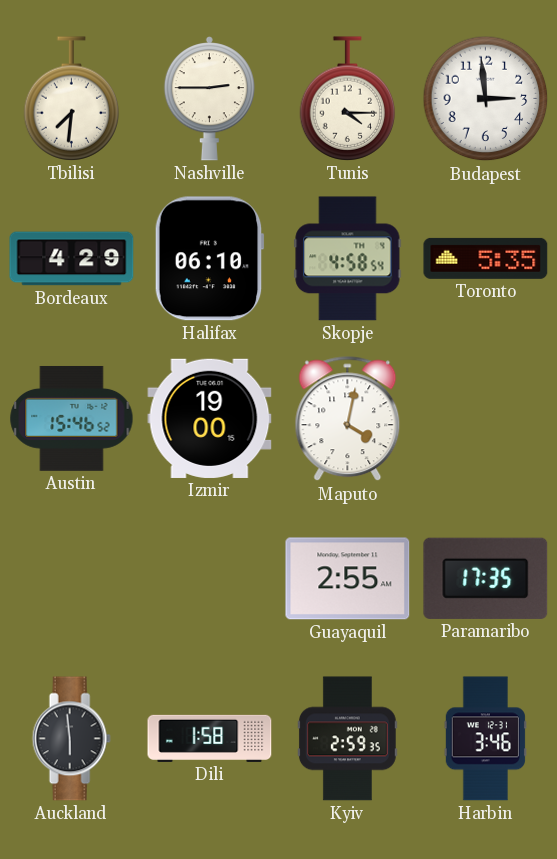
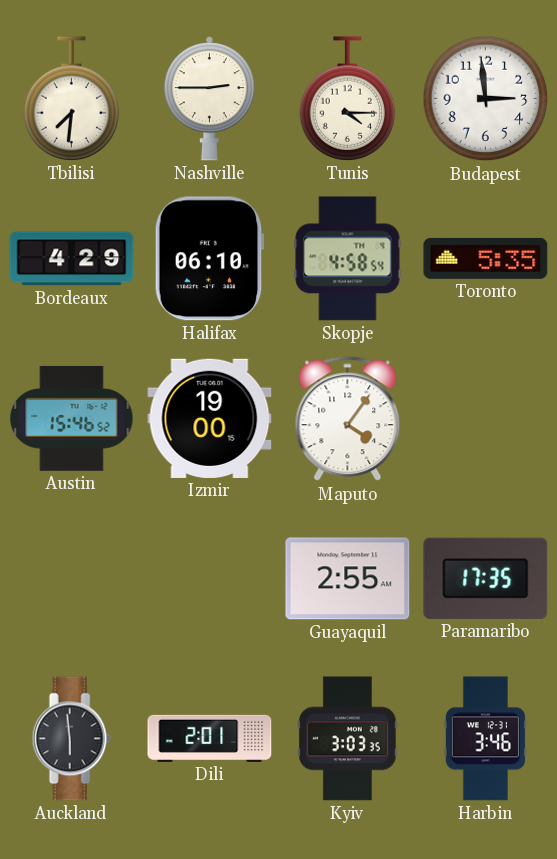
Maputo: 4:02 -> 4:06
Dili: 1:58 -> 2:01
Kyiv: 2:59 -> 3:03
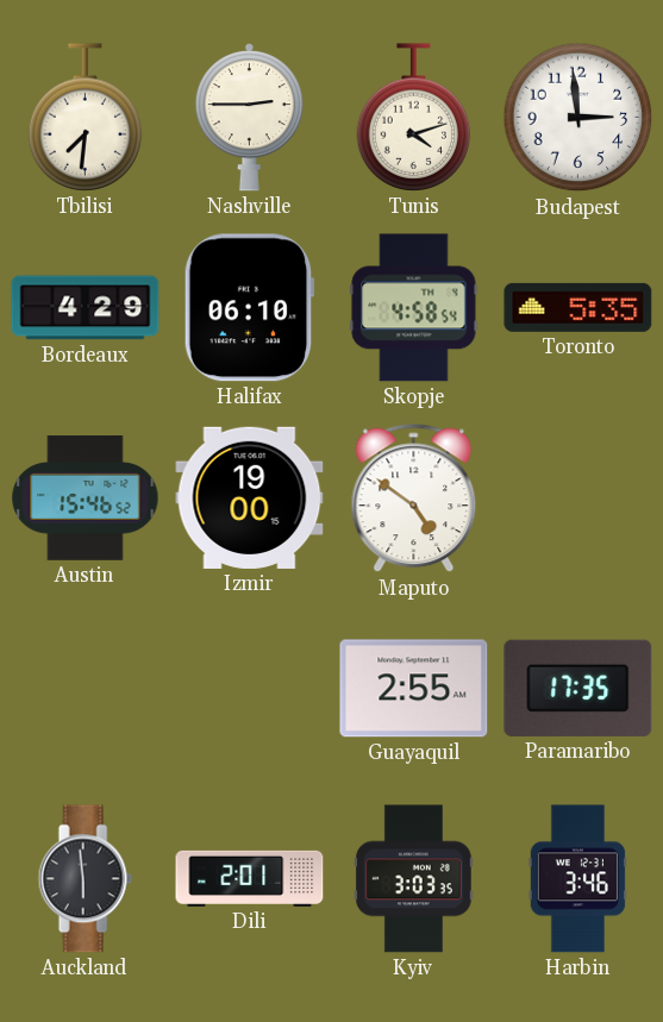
Tunis: 4:15 -> 4:12
Maputo: 4:06 -> 4:51
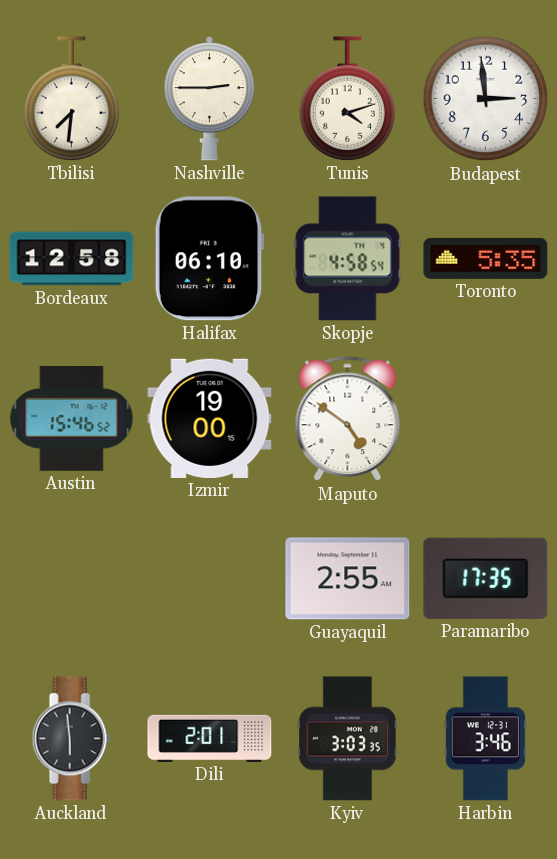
Bordeaux: 4:29 -> 12:58
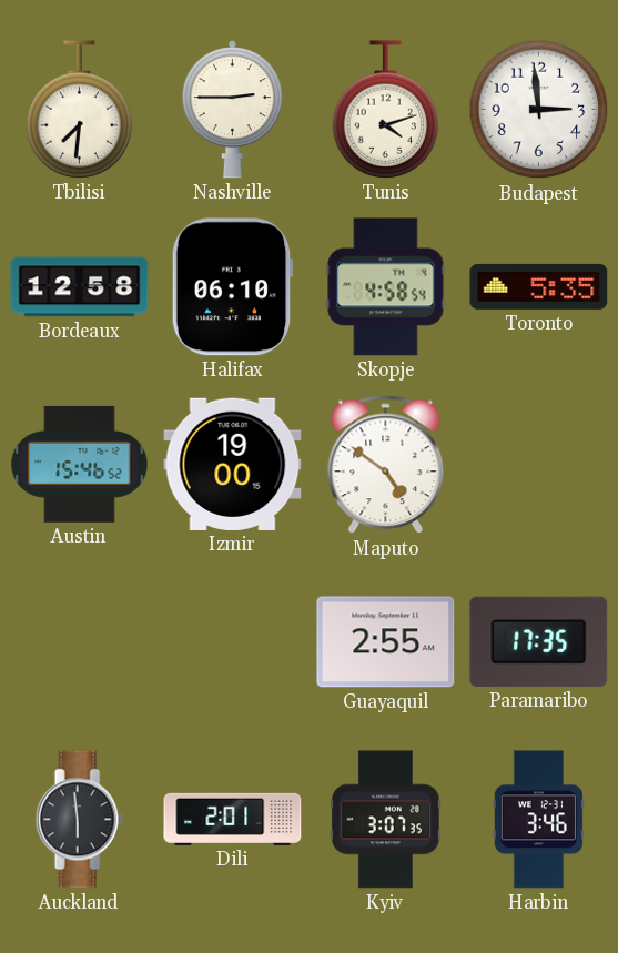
Kyiv: 3:03 -> 3:07
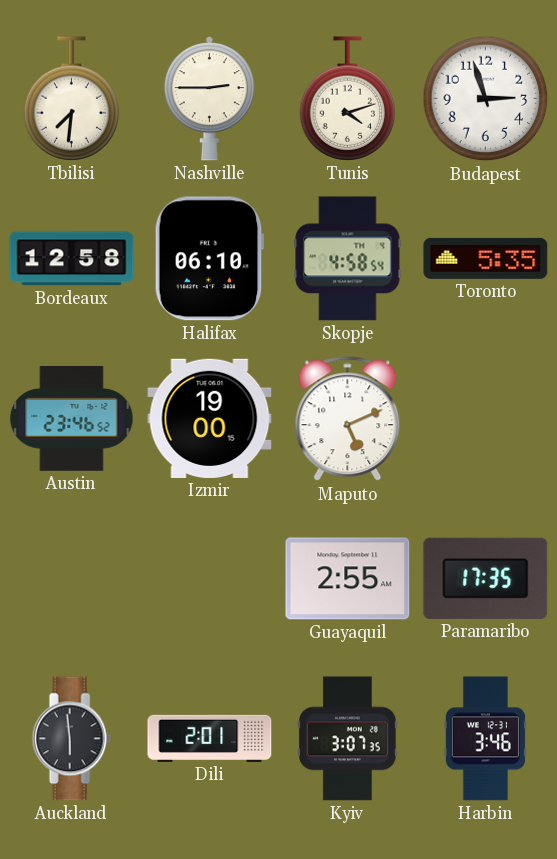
Budapest: 2:59 -> 2:57
Austin: 15:46 -> 23:46
Maputo: 4:51 -> 5:11
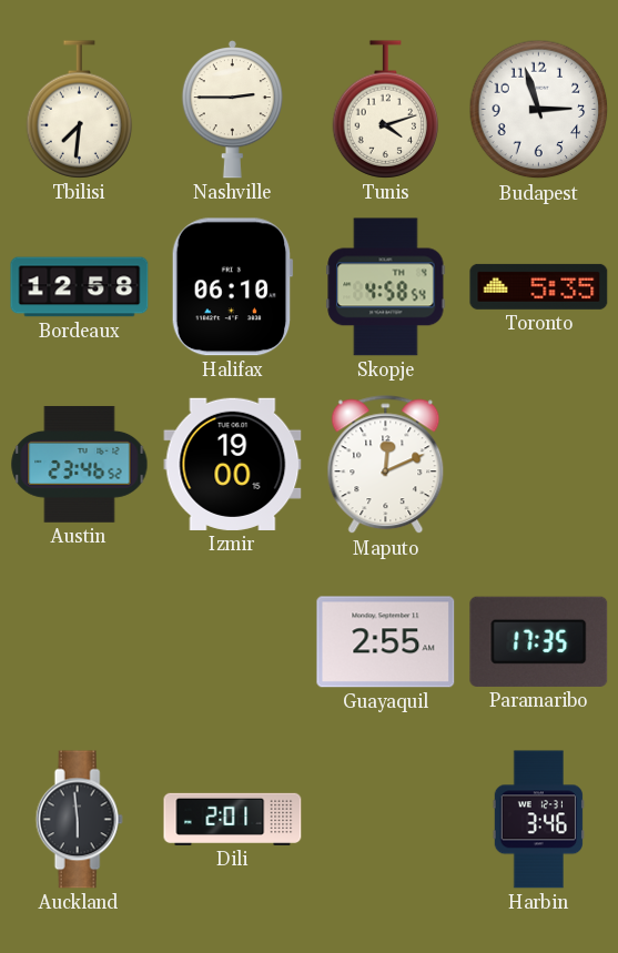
Maputo: 5:11 -> 12:11
Kyiv: 3:07 -> none
